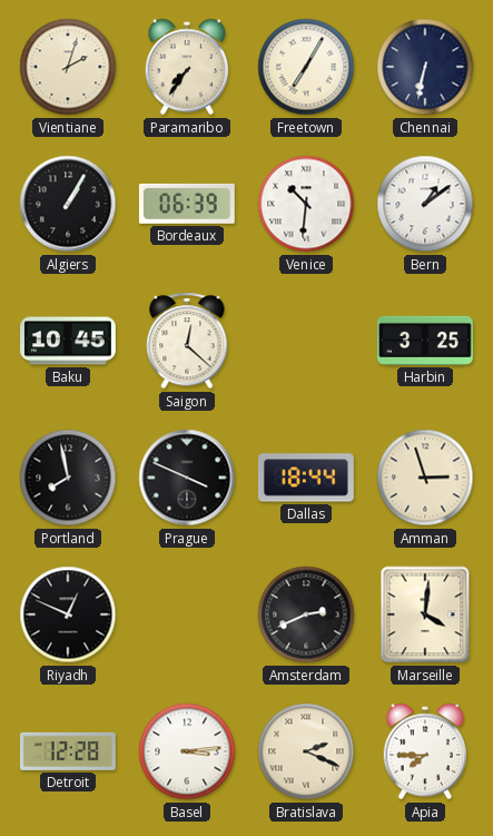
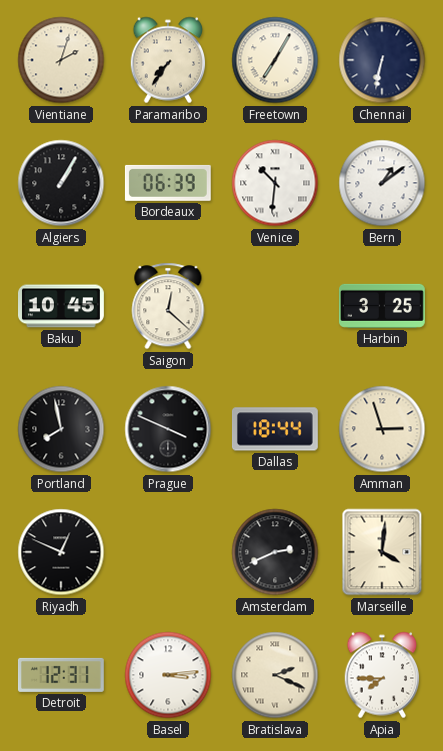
Detroit: 12:28 -> 12:31
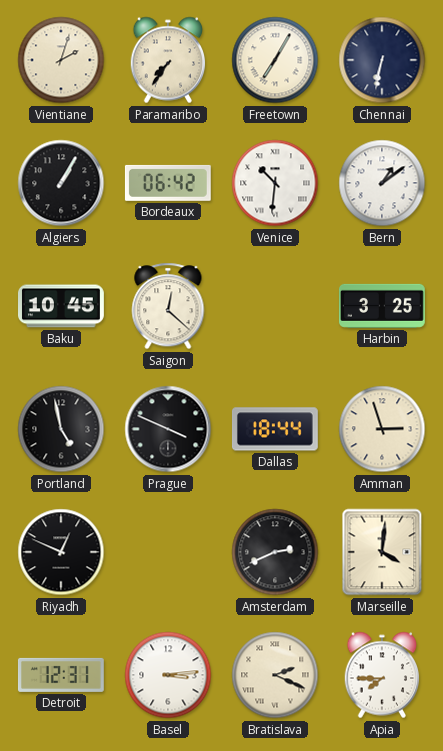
Bordeaux: 06:39 -> 06:42
Portland: 7:58 -> 4:58
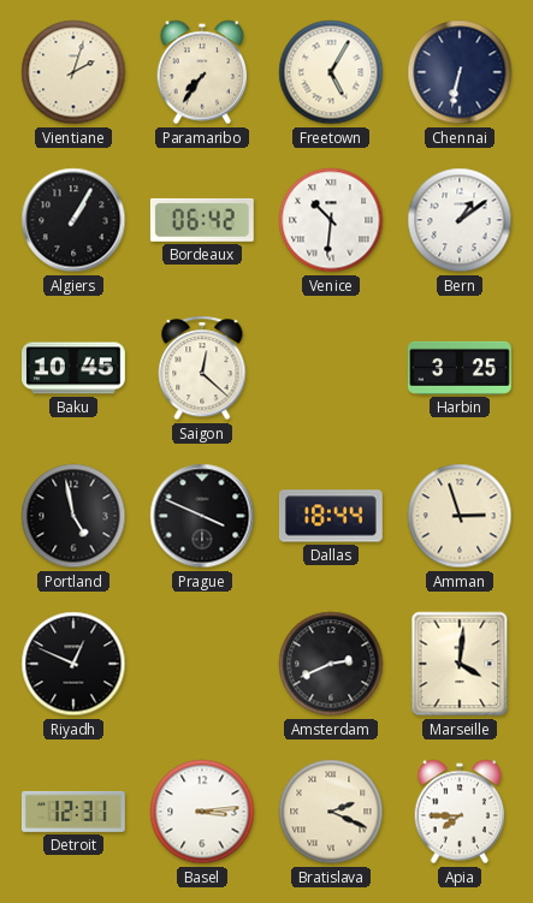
Freetown: 7:05 -> 5:05
